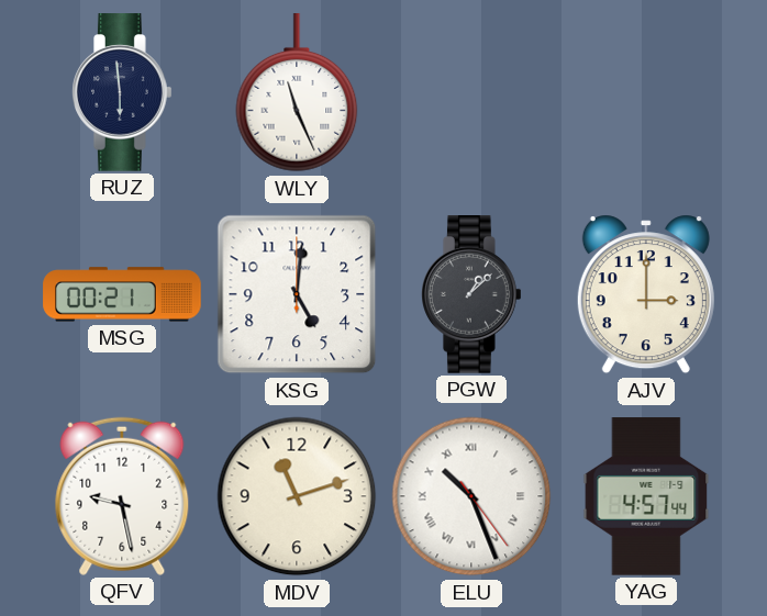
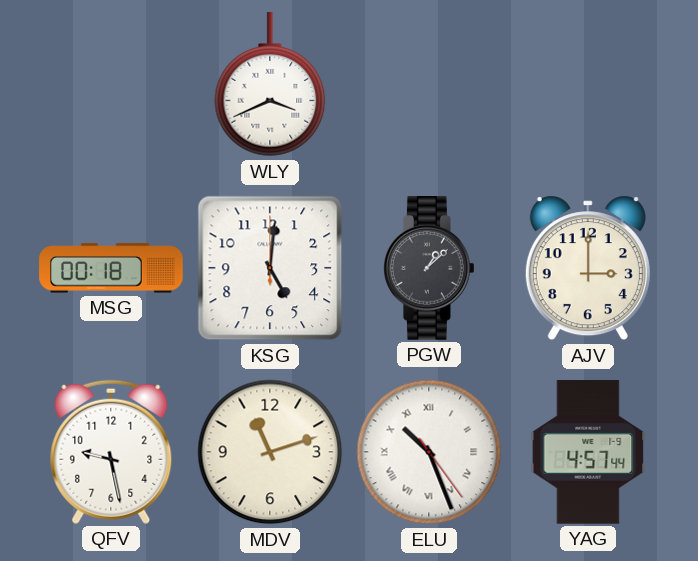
RUZ: 5:59 -> none
WLY: 11:26 -> 3:41
MSG: 00:21 -> 00:18
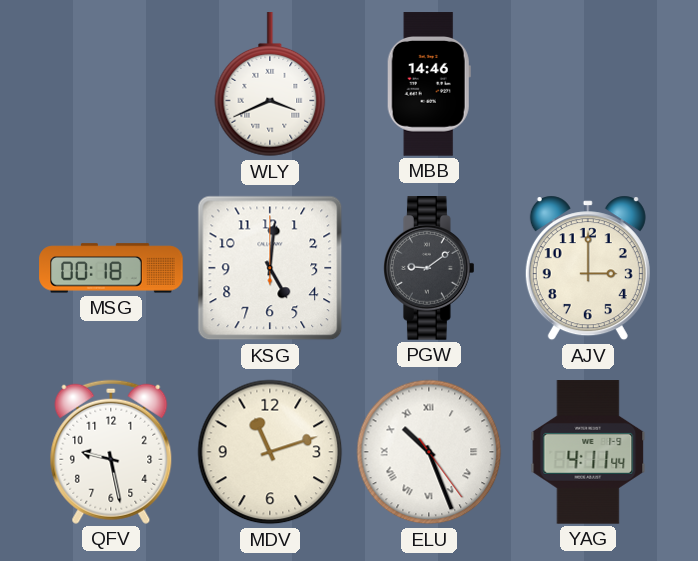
MBB: none -> 14:46
PGW: 1:08 -> 9:09
YAG: 4:57 -> 4:11
